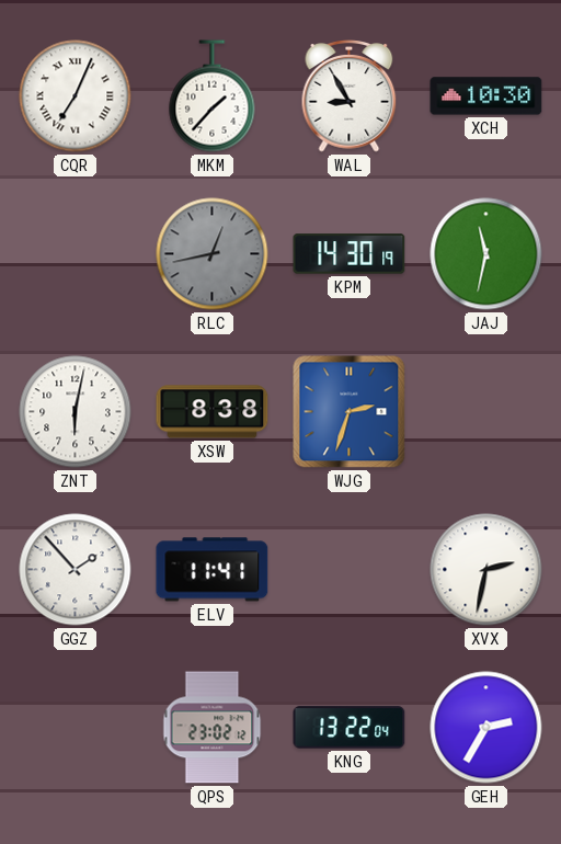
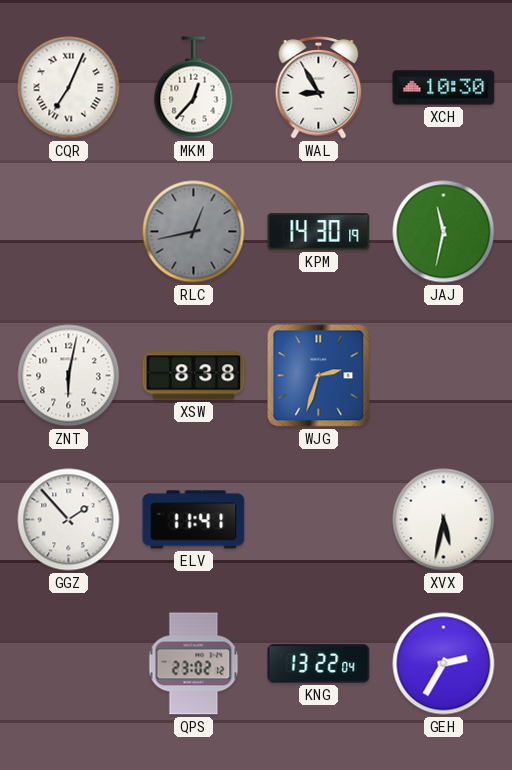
MKM: 1:37 -> 12:37
XVX: 2:32 -> 5:32
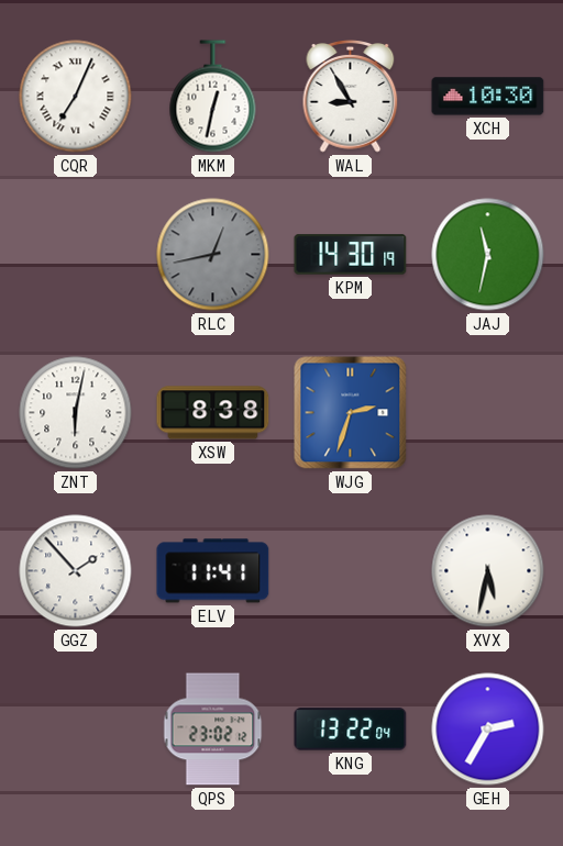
MKM: 12:37 -> 12:32
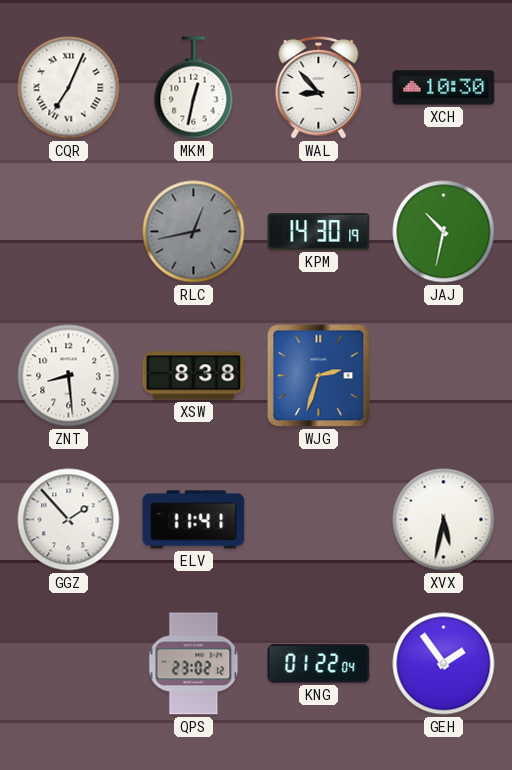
WAL: 8:55 -> 8:53
JAJ: 11:32 -> 10:32
ZNT: 6:02 -> 8:29
KNG: 13:22 -> 01:22
GEH: 2:35 -> 1:54
